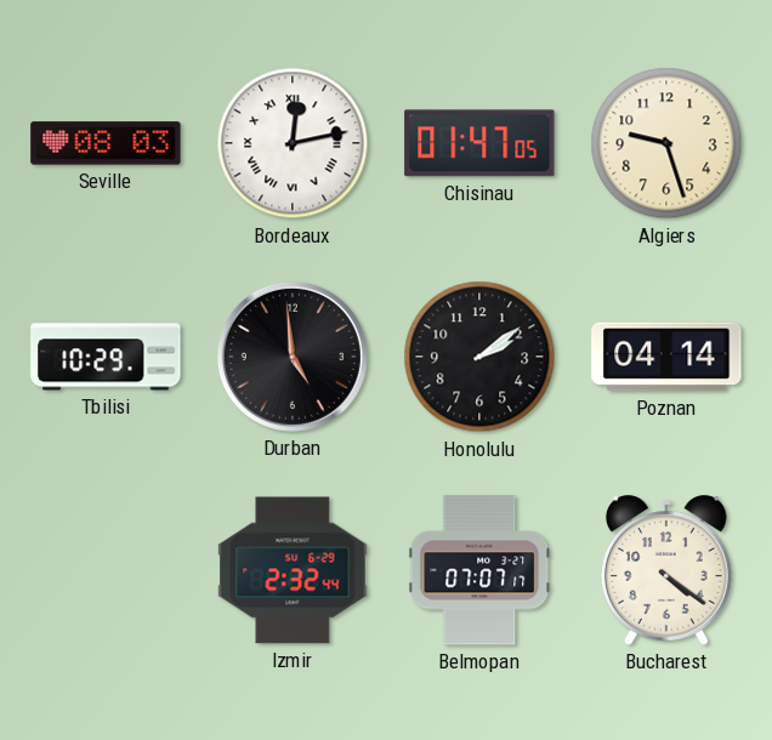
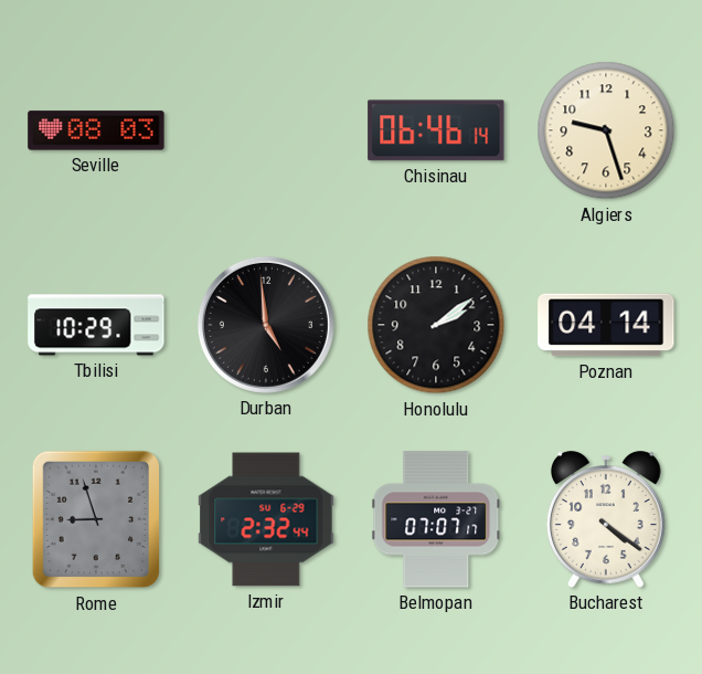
Bordeaux: 12:13 -> none
Chisinau: 01:47 -> 06:46
Rome: none -> 8:57
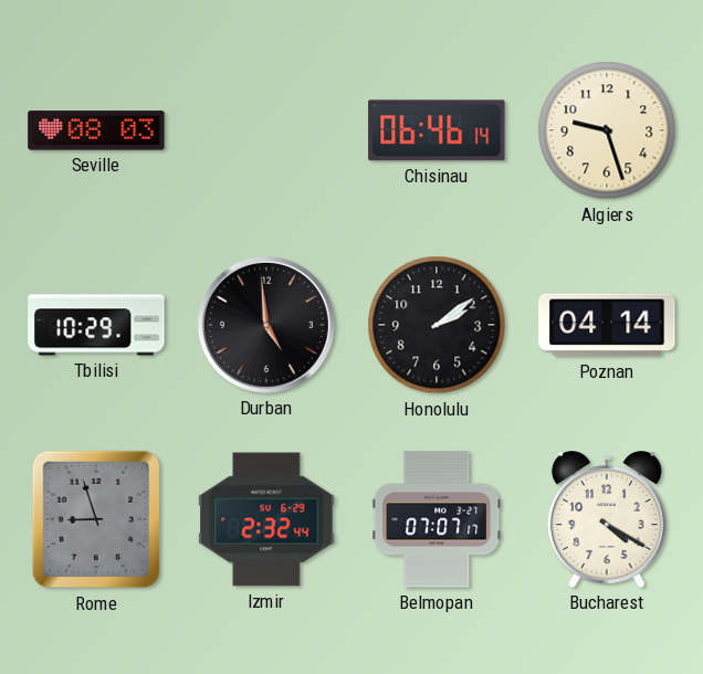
Bucharest: 4:21 -> 4:20
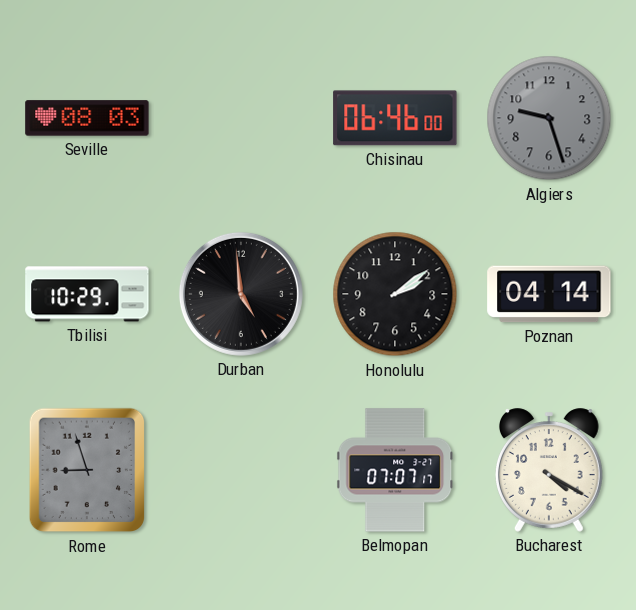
Chisinau: 06:46:14 -> 06:46:00
Algiers dial: cream -> grey
Izmir: 2:32 -> none
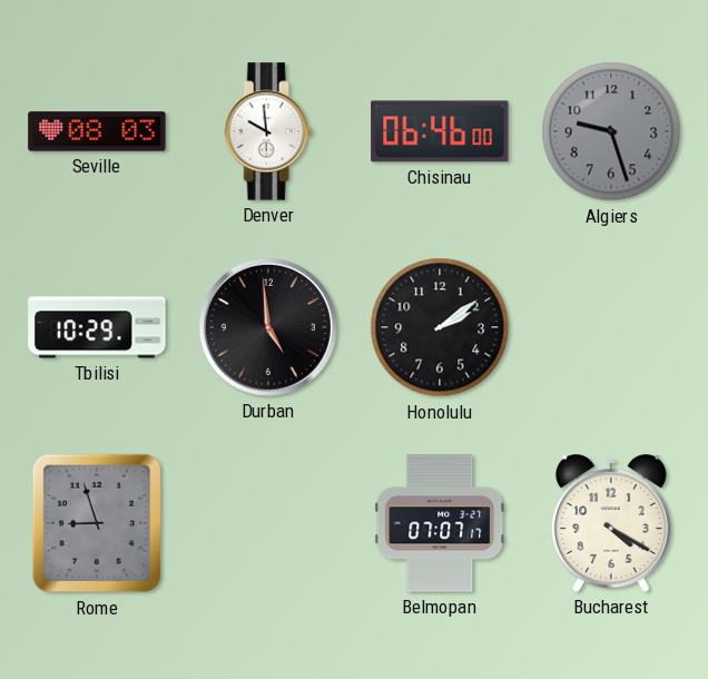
Denver: none -> 9:59
Poznan: 04:14 -> none
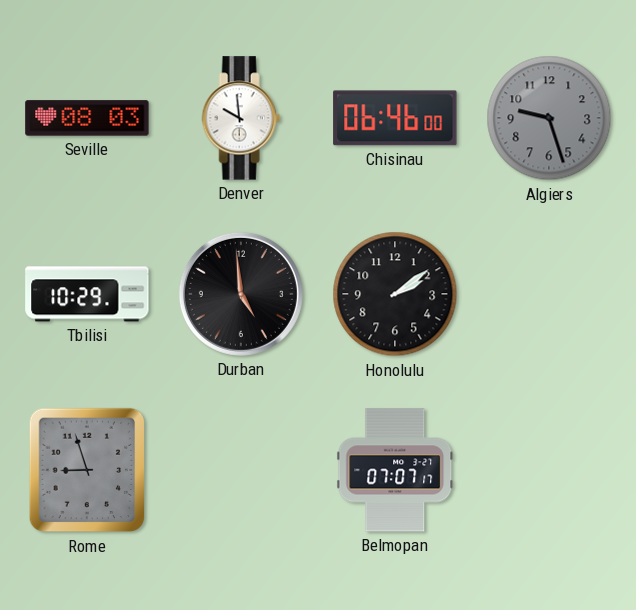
Bucharest: 4:20 -> none
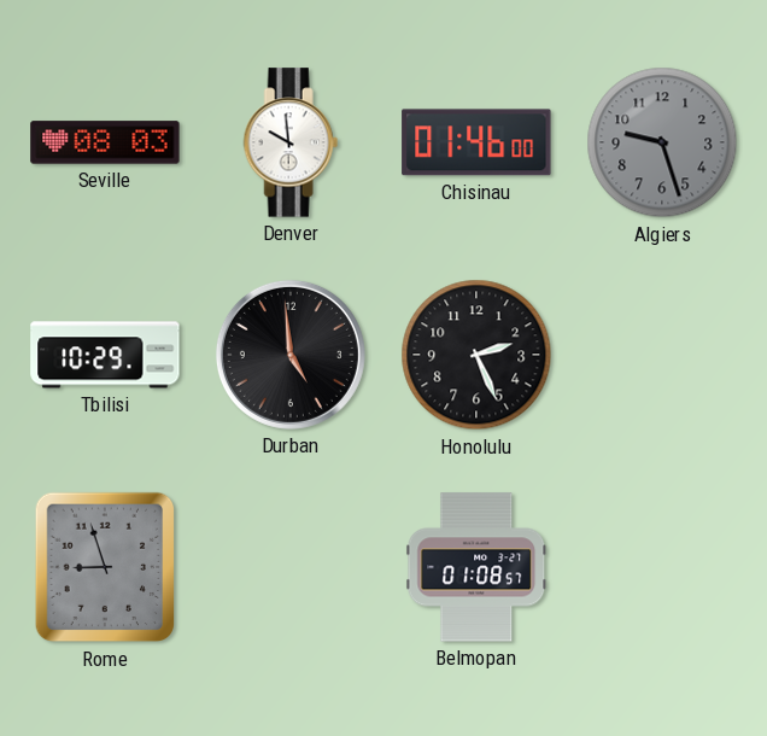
Chisinau: 06:46 -> 01:46
Honolulu: 2:09 -> 2:26
Belmopan: 07:07 -> 01:08
